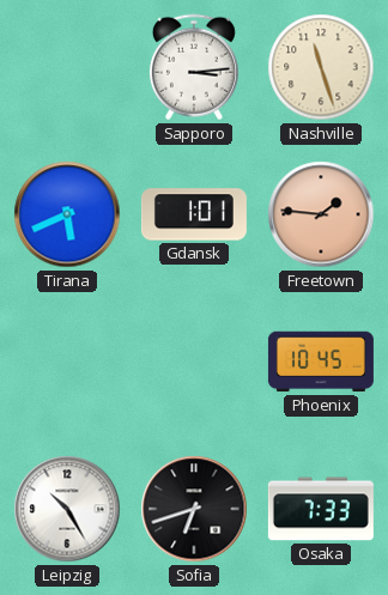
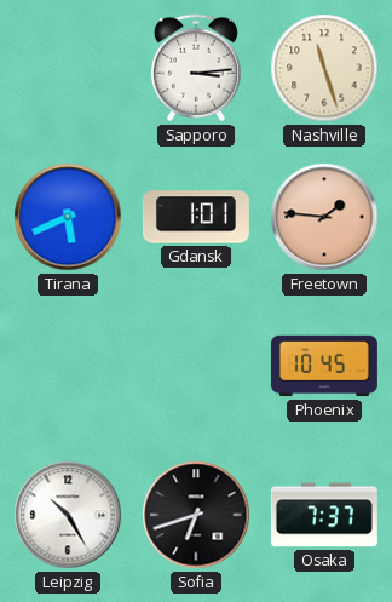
Osaka: 7:33 -> 7:37
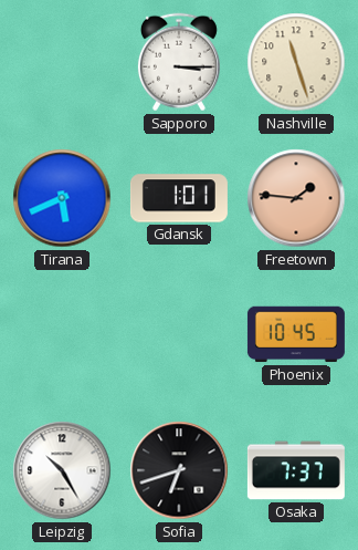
Sapporo: 3:14 -> 3:15
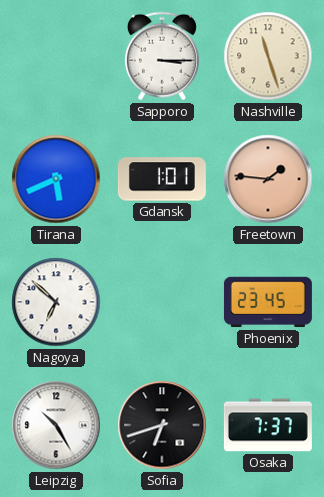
Nagoya: none -> 6:52
Phoenix: 10:45 -> 23:45
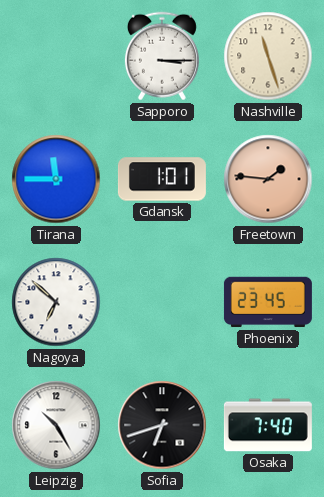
Tirana: 5:41 -> 11:45
Osaka: 7:37 -> 7:40
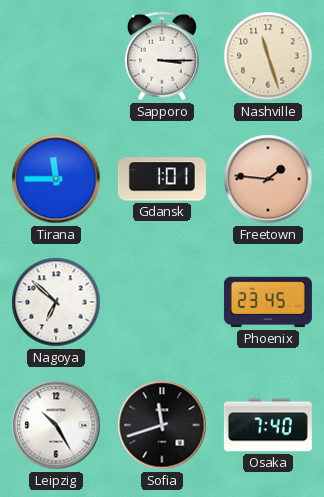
Sofia: 6:42 -> 11:42
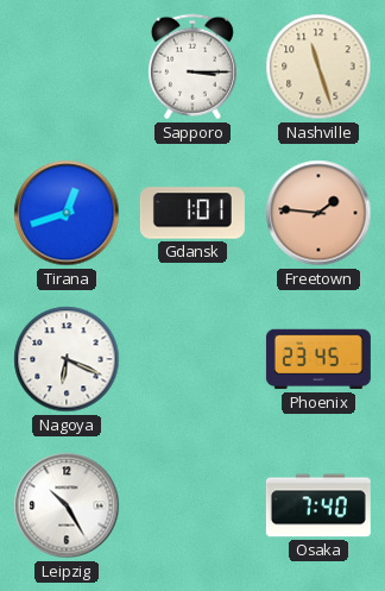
Tirana: 11:45 -> 12:42
Nagoya: 6:52 -> 6:19
Sofia: 11:42 -> none
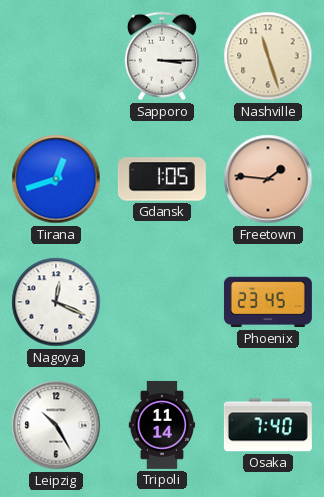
Gdansk: 1:01 -> 1:05
Nagoya: 6:19 -> 12:19
Tripoli: none -> 11:14
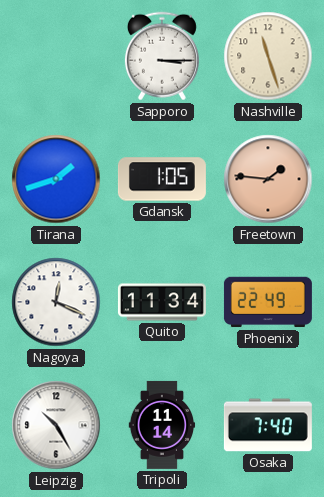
Tirana: 12:42 -> 1:42
Quito: none -> 11:34
Phoenix: 23:45 -> 22:49
